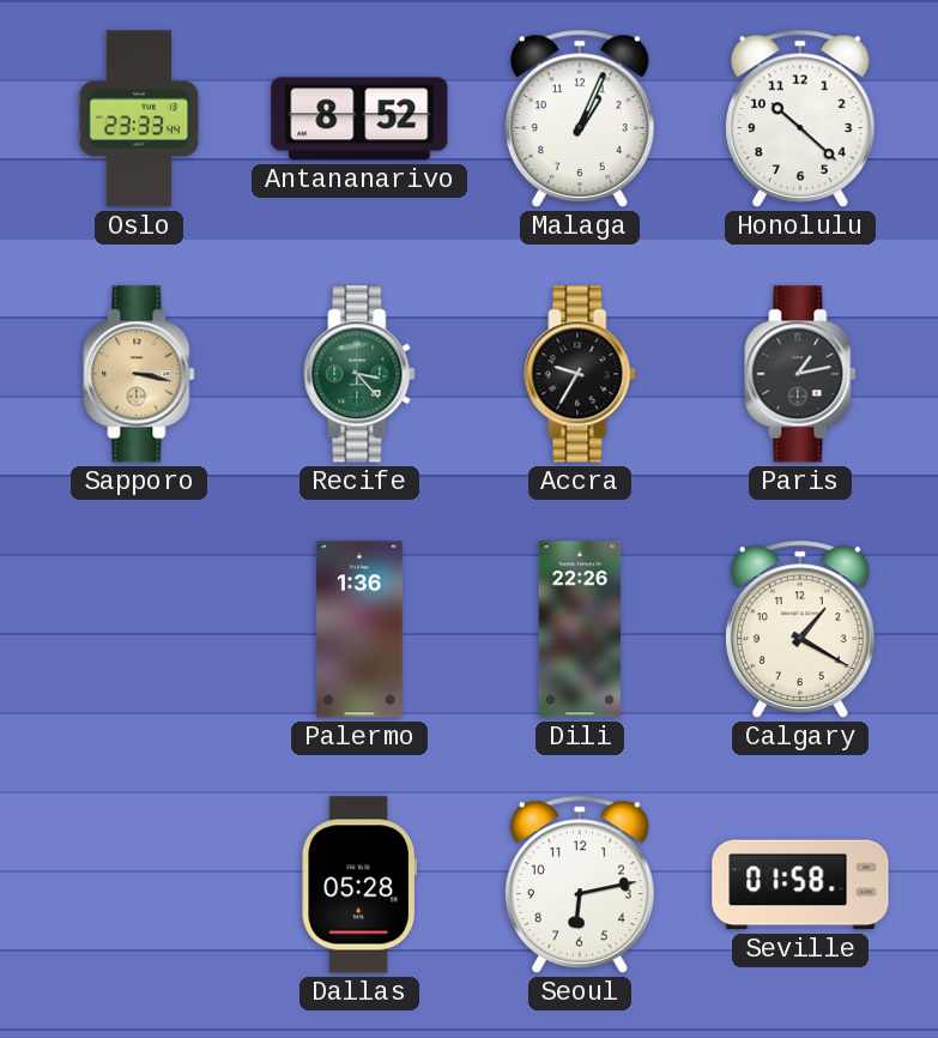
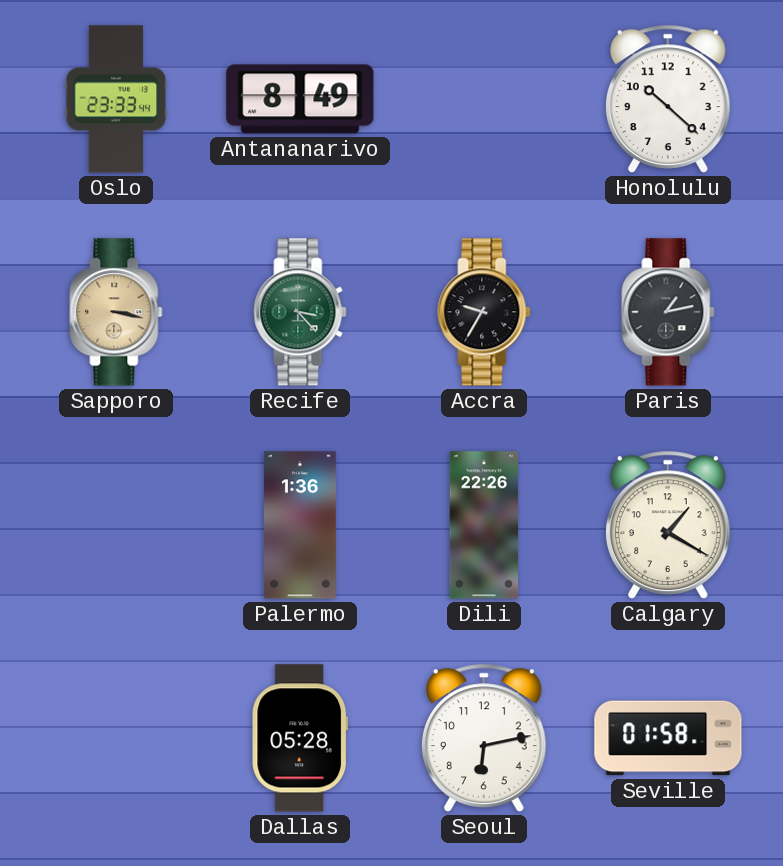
Antananarivo: 8:52 -> 8:49
Malaga: 1:04 -> none
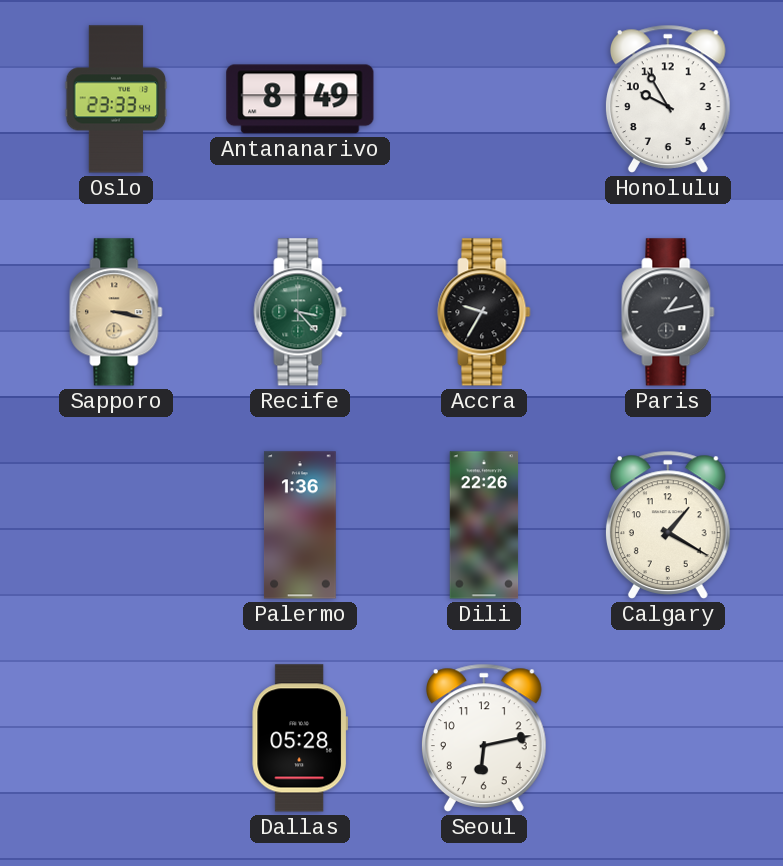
Honolulu: 10:22 -> 9:55
Seville: 01:58 -> none
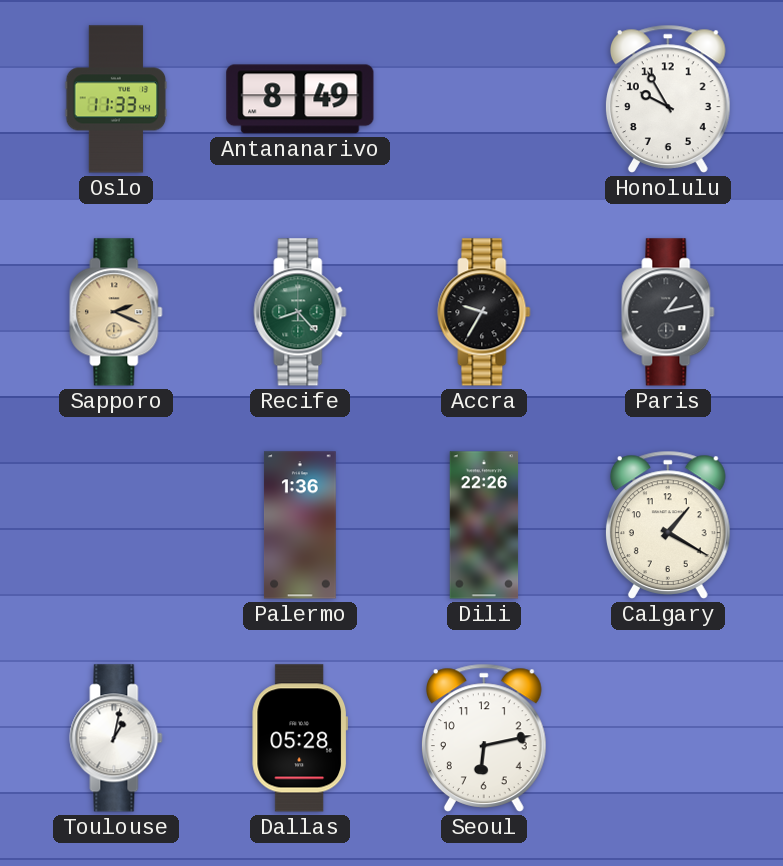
Oslo: 23:33 -> 11:33
Sapporo: 3:17 -> 2:19
Recife: 3:23 -> 8:23
Toulouse: none -> 1:02
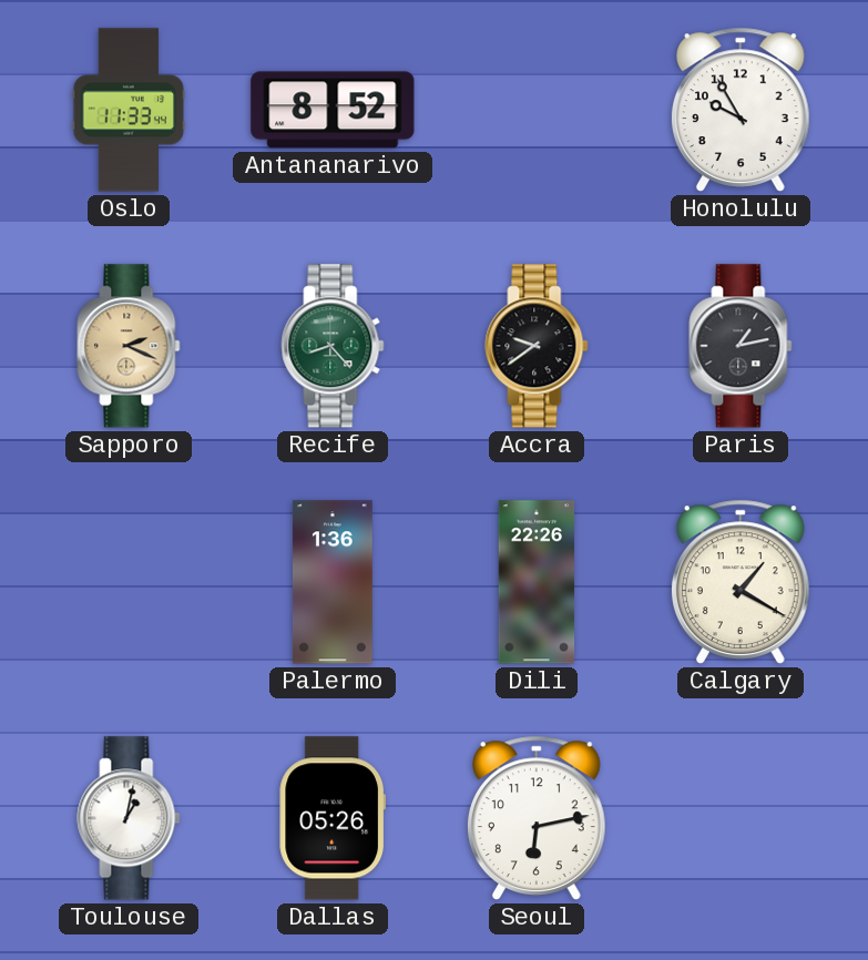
Antananarivo: 8:49 -> 8:52
Accra: 9:35 -> 9:39
Dallas: 05:28 -> 05:26
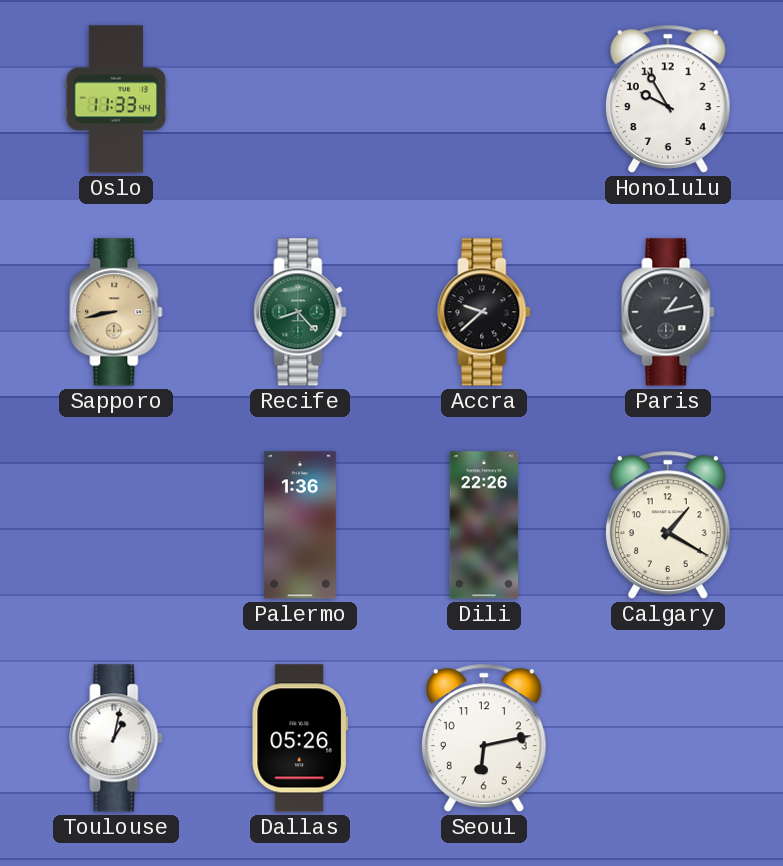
Antananarivo: 8:52 -> none
Sapporo: 2:19 -> 8:43
Accra: 9:39 -> 9:38
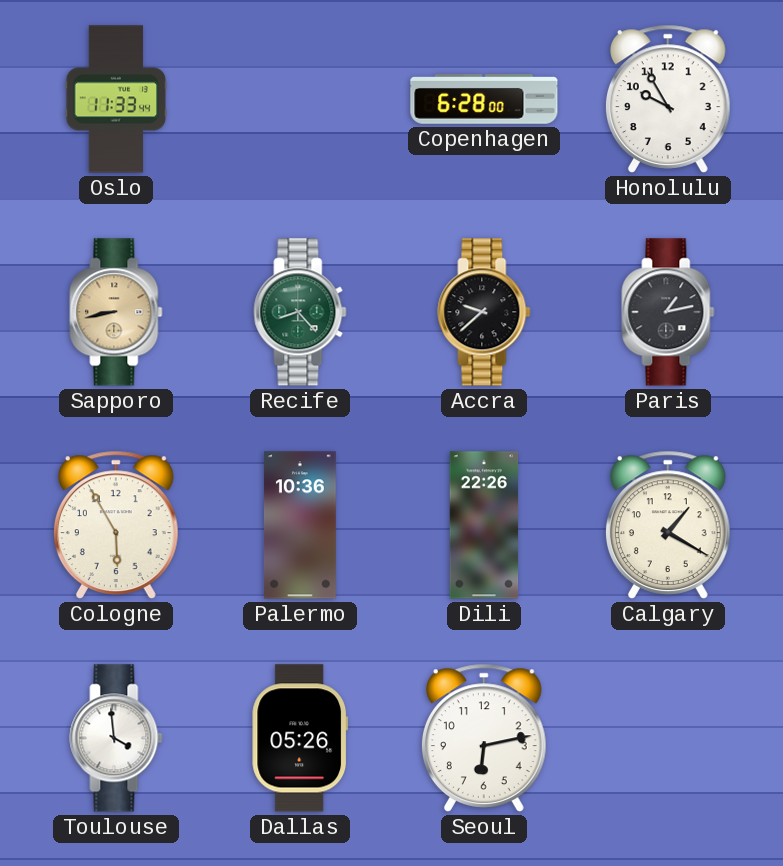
Copenhagen: none -> 6:28
Cologne: none -> 5:55
Palermo: 1:36 -> 10:36
Toulouse: 1:02 -> 3:59
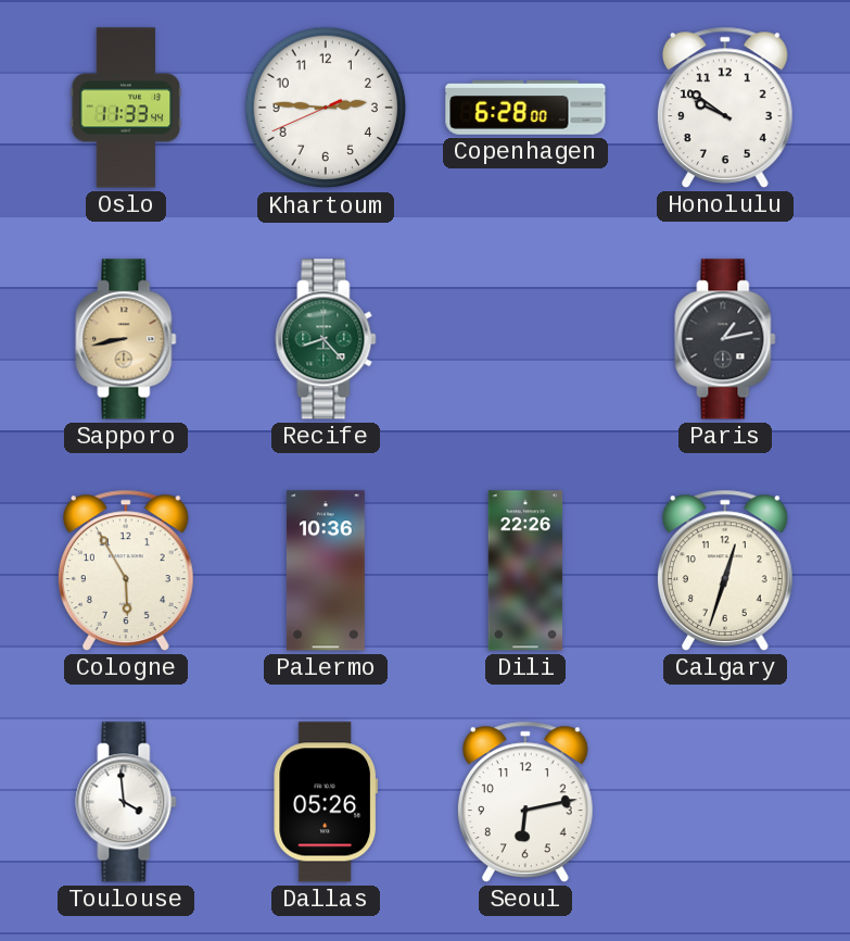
Khartoum: none -> 2:45
Honolulu: 9:55 -> 9:51
Accra: 9:38 -> none
Calgary: 1:20 -> 12:33
